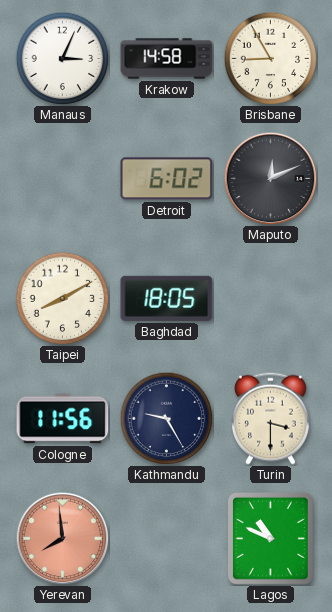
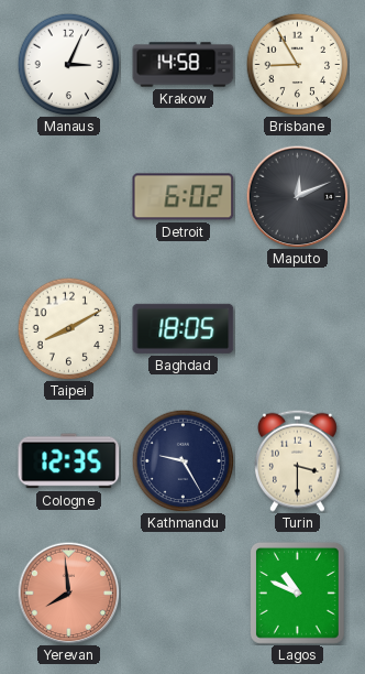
Cologne: 11:56 -> 12:35
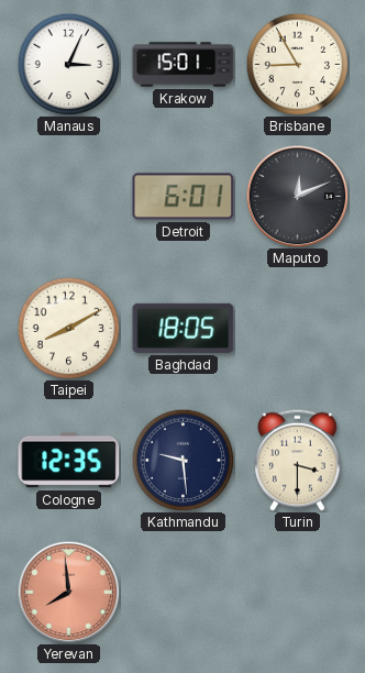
Krakow: 14:58 -> 15:01
Detroit: 6:02 -> 6:01
Kathmandu: 9:25 -> 9:29
Lagos: 10:49 -> none
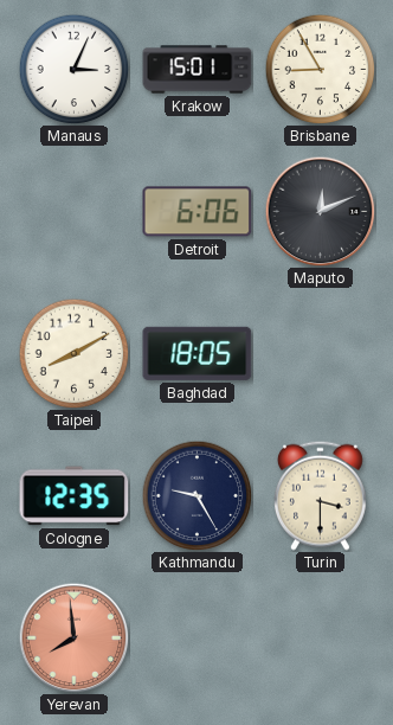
Detroit: 6:01 -> 6:06
Kathmandu: 9:29 -> 9:25
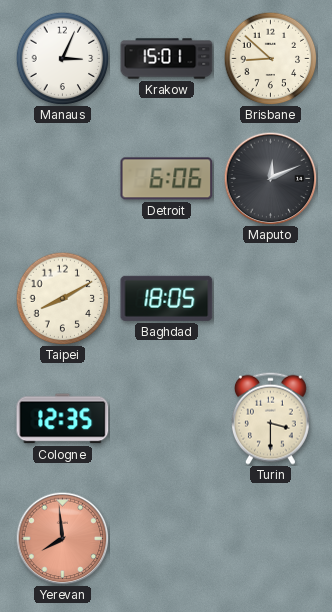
Brisbane: 8:55 -> 8:52
Kathmandu: 9:25 -> none
